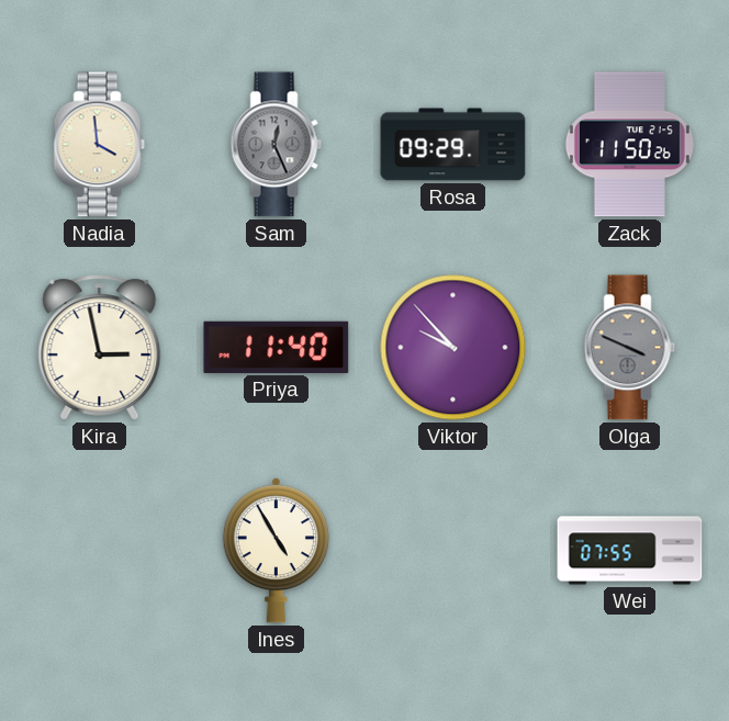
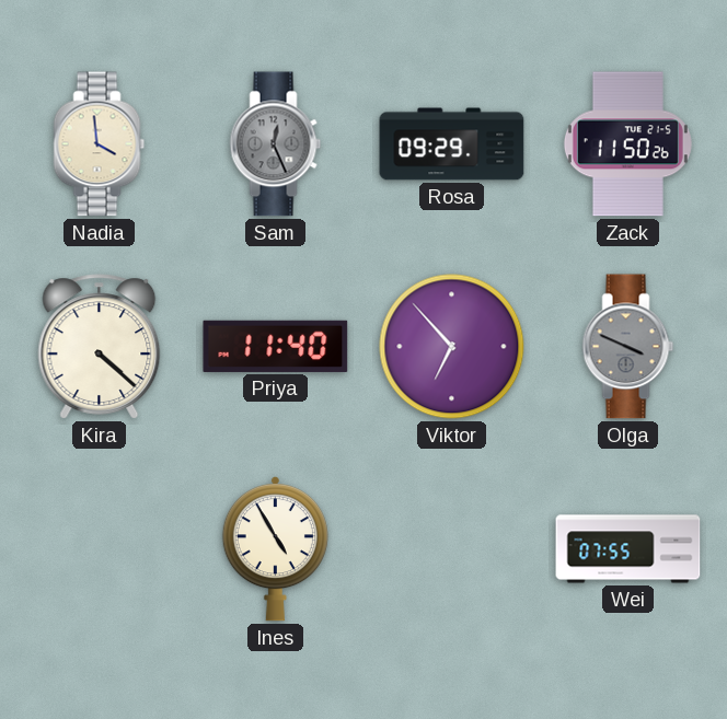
Kira: 2:58 -> 4:22
Viktor: 9:53 -> 6:53
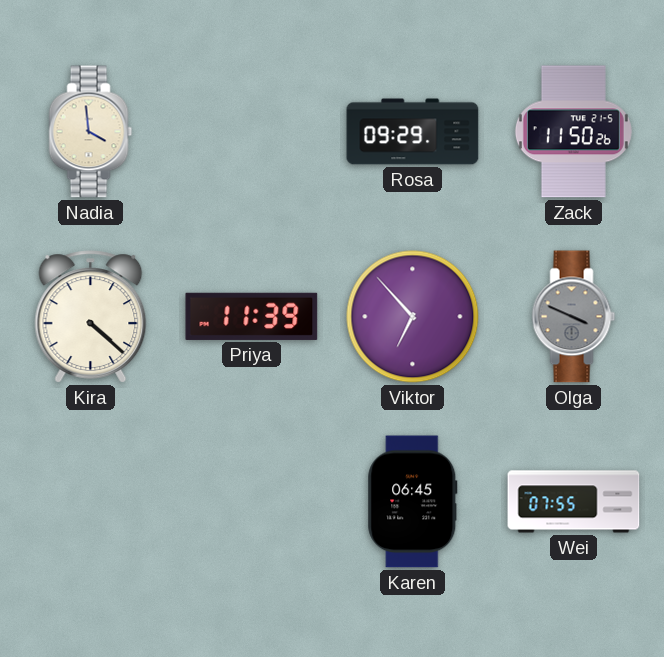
Sam: 12:26 -> none
Priya: 11:40 -> 11:39
Ines: 4:55 -> none
Karen: none -> 06:45
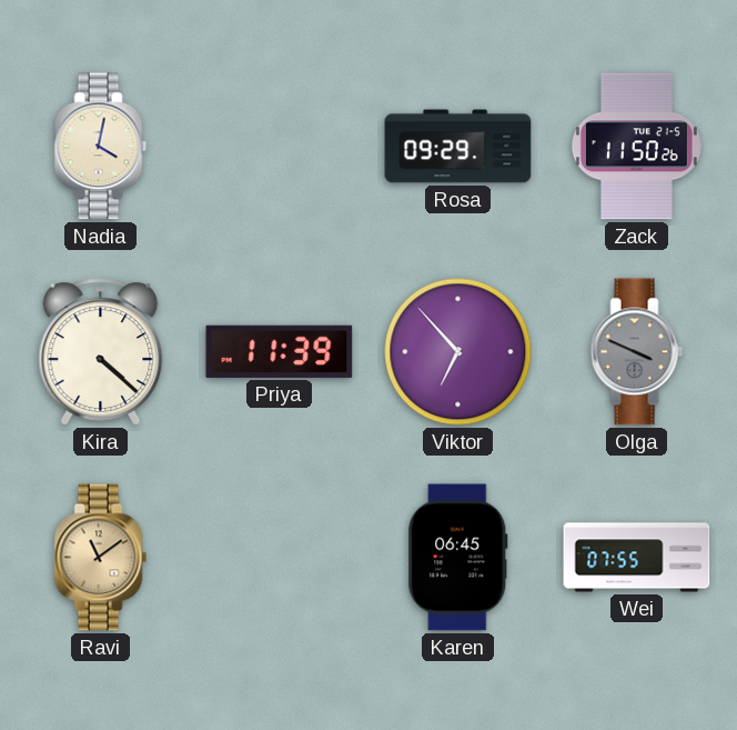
Nadia: 3:59 -> 4:02
Ravi: none -> 11:09
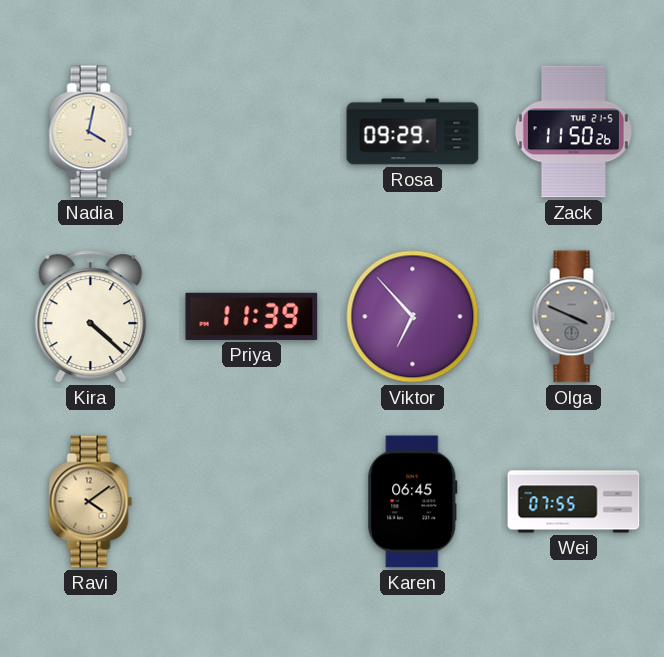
Ravi: 11:09 -> 4:09
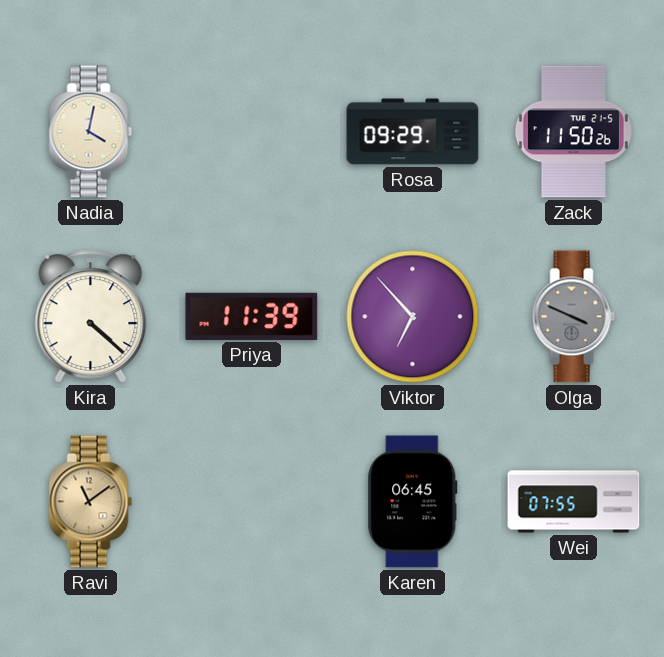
Ravi: 4:09 -> 11:09
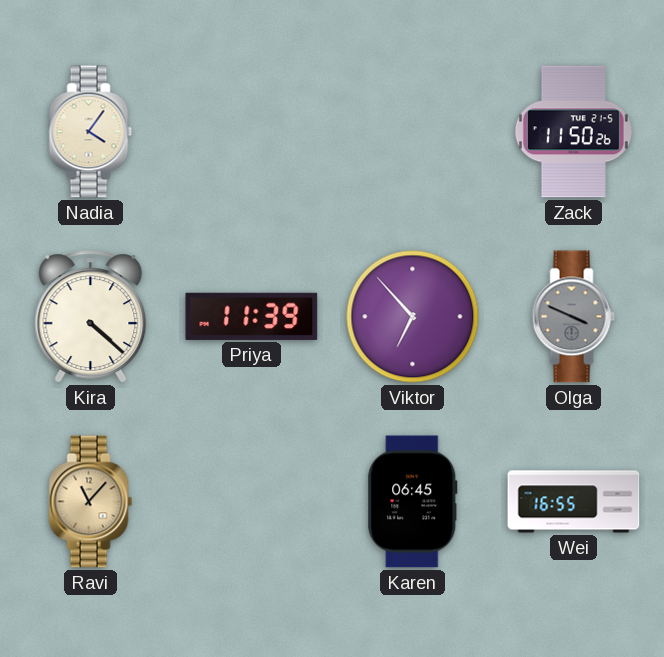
Nadia: 4:02 -> 4:06
Rosa: 09:29 -> none
Ravi: 11:09 -> 11:07
Wei: 07:55 -> 16:55
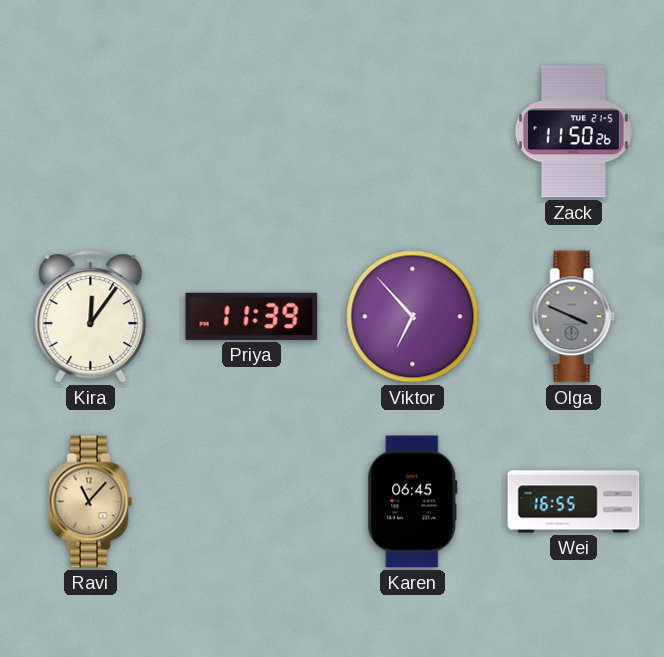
Nadia: 4:06 -> none
Kira: 4:22 -> 12:06
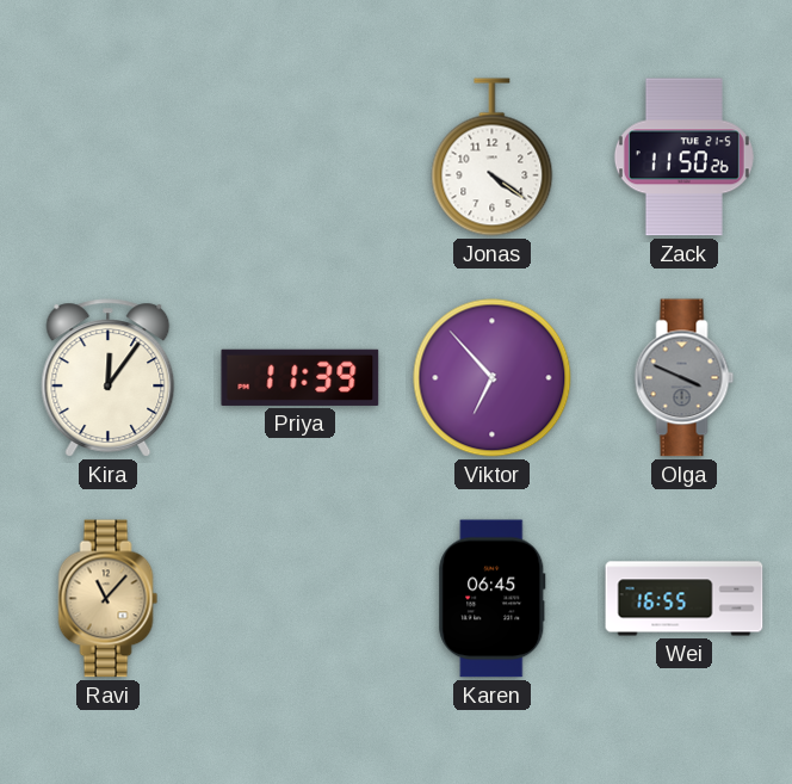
Jonas: none -> 4:21
